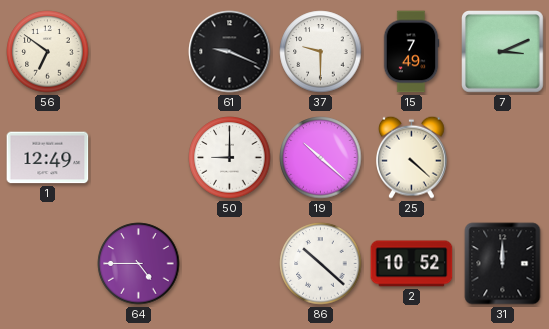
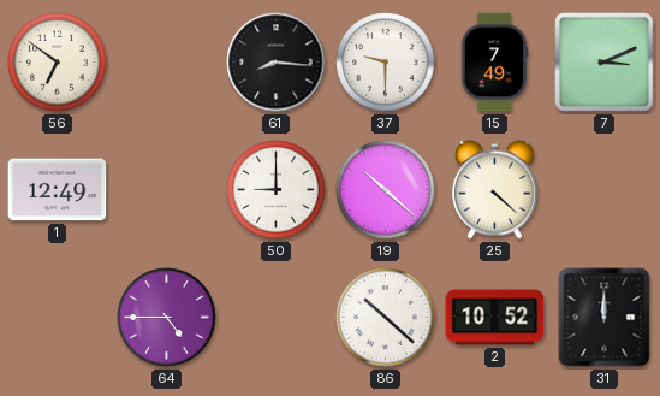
61: 9:19 -> 8:16
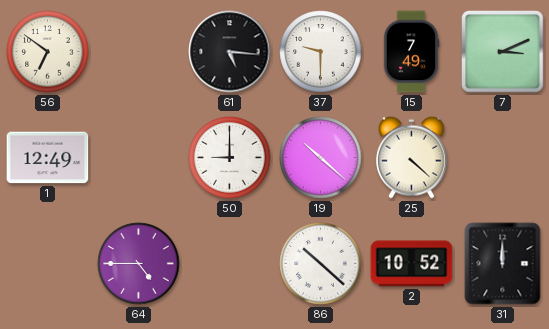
61: 8:16 -> 5:16
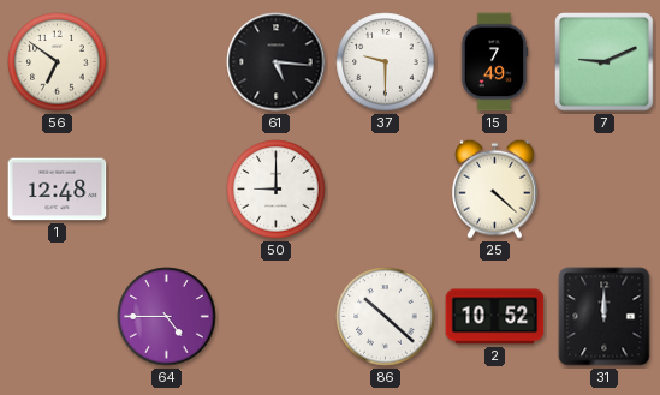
7: 3:11 -> 9:11
1: 12:49 -> 12:48
19: 10:22 -> none
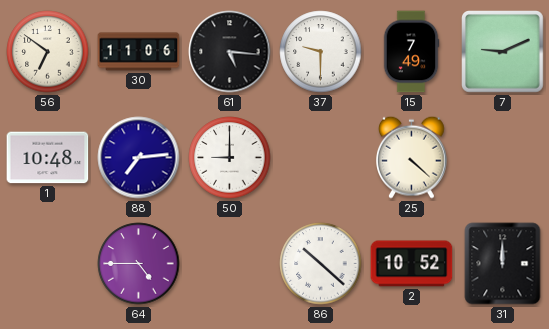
30: none -> 11:06
1: 12:48 -> 10:48
88: none -> 7:14
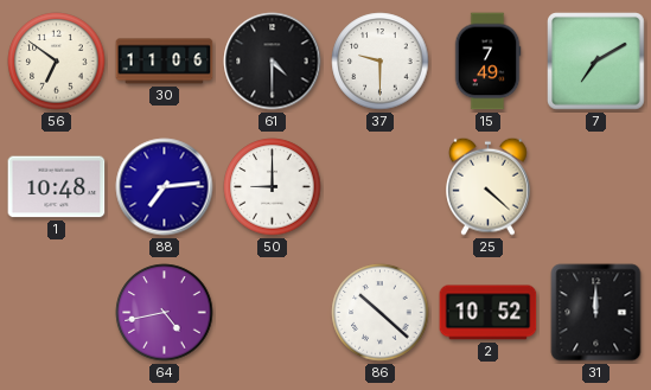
61: 5:16 -> 4:30
7: 9:11 -> 7:10
64: 4:45 -> 4:43
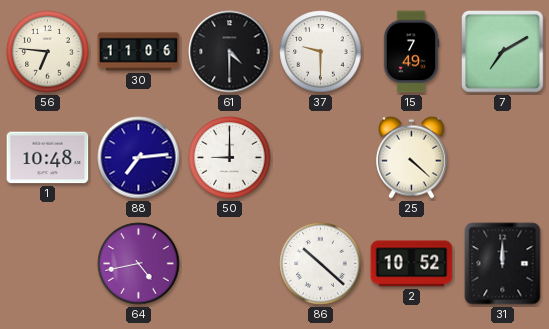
56: 6:51 -> 6:46
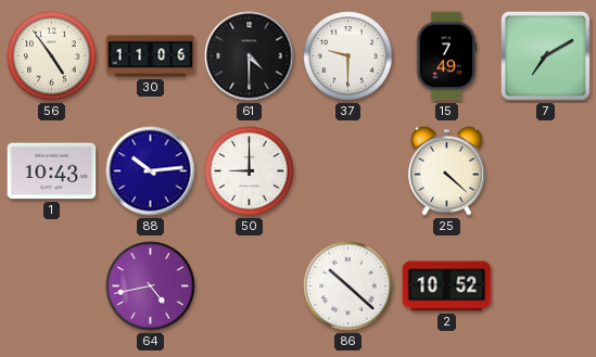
56: 6:46 -> 4:54
1: 10:48 -> 10:43
88: 7:14 -> 10:14
31: 12:00 -> none
